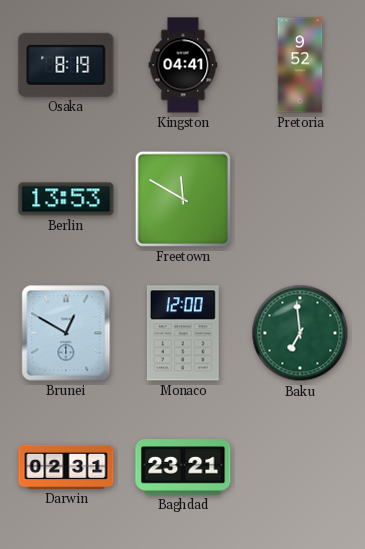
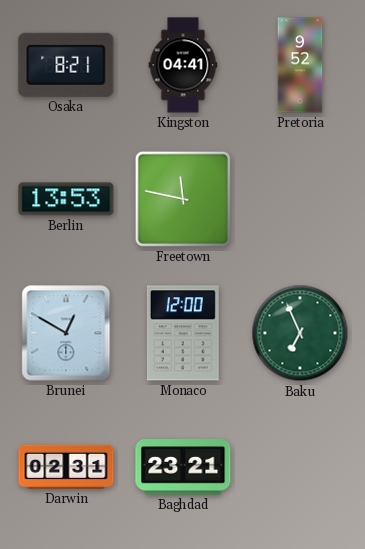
Osaka: 8:19 -> 8:21
Freetown: 11:50 -> 11:47
Baku: 6:59 -> 6:56
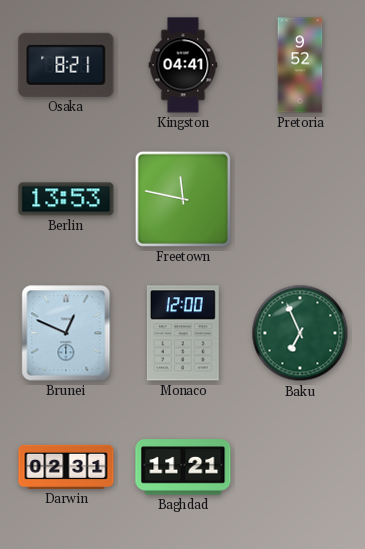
Brunei: 12:50 -> 12:49
Baghdad: 23:21 -> 11:21
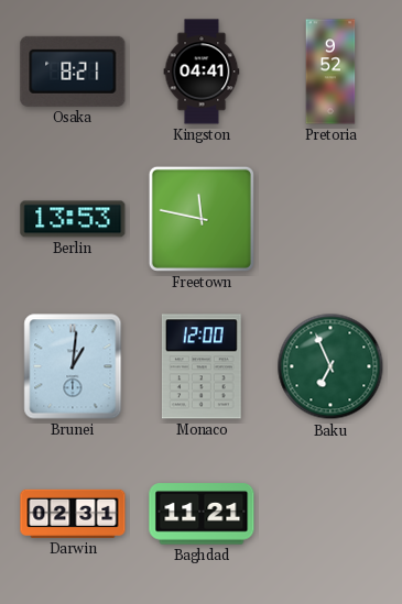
Brunei: 12:49 -> 1:01
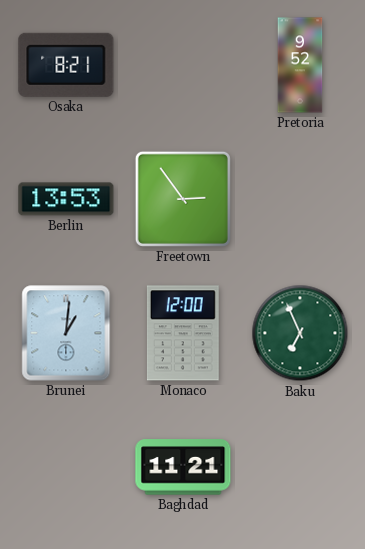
Kingston: 04:41 -> none
Freetown: 11:47 -> 2:54
Darwin: 02:31 -> none
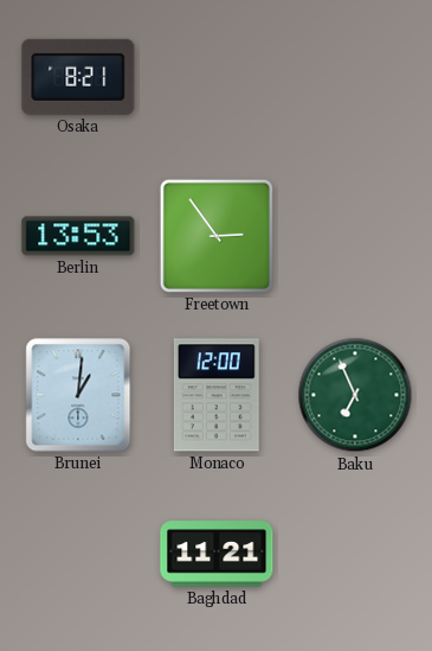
Pretoria: 9:52 -> none
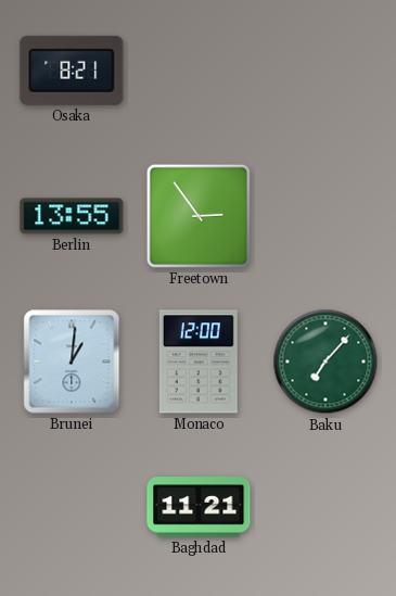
Berlin: 13:53 -> 13:55
Baku: 6:56 -> 7:07
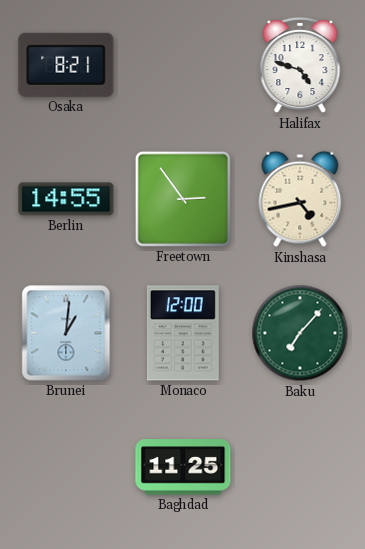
Halifax: none -> 4:48
Berlin: 13:55 -> 14:55
Kinshasa: none -> 4:43
Baghdad: 11:21 -> 11:25
